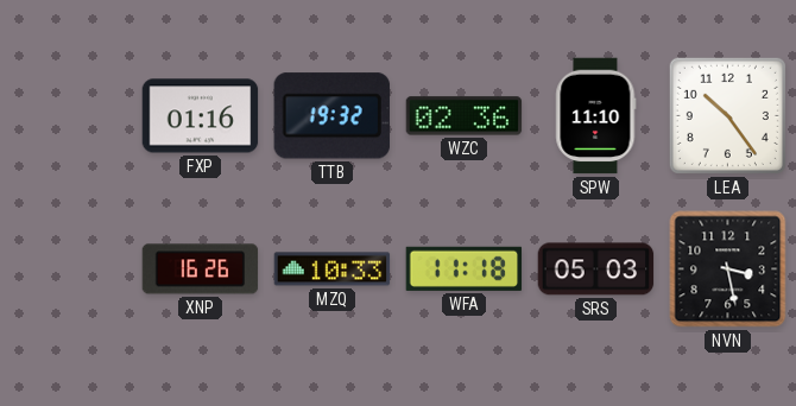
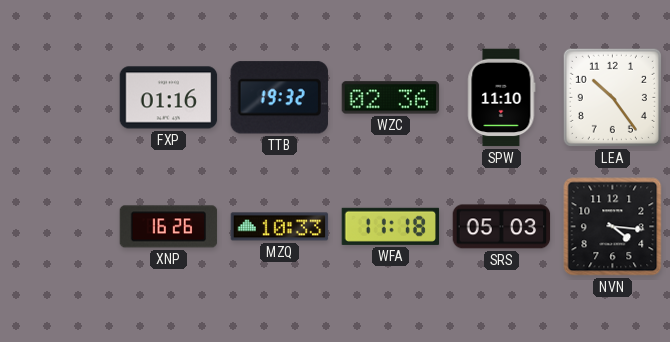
NVN: 3:28 -> 4:16
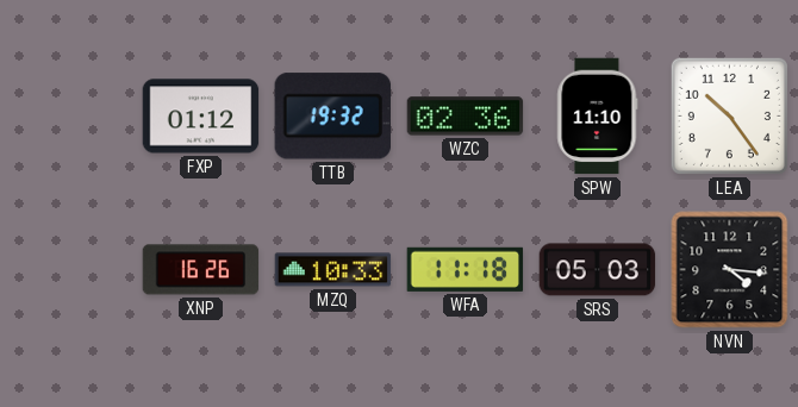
FXP: 01:16 -> 01:12
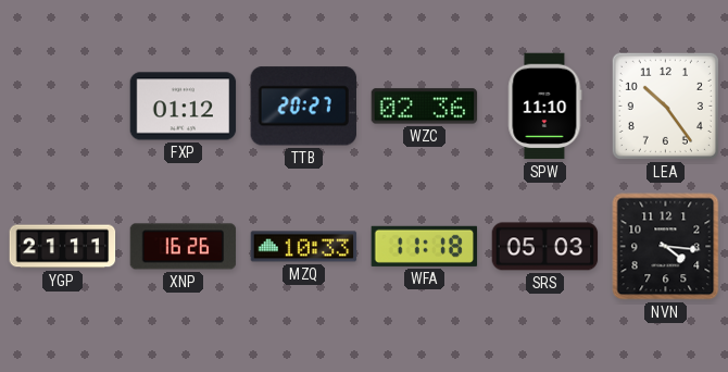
TTB: 19:32 -> 20:27
YGP: none -> 21:11
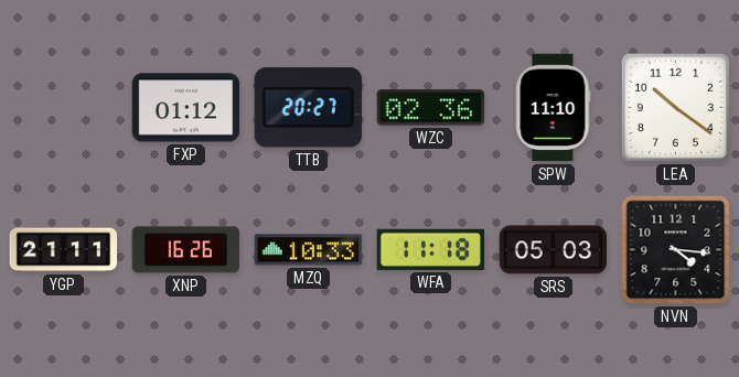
LEA: 10:24 -> 10:21
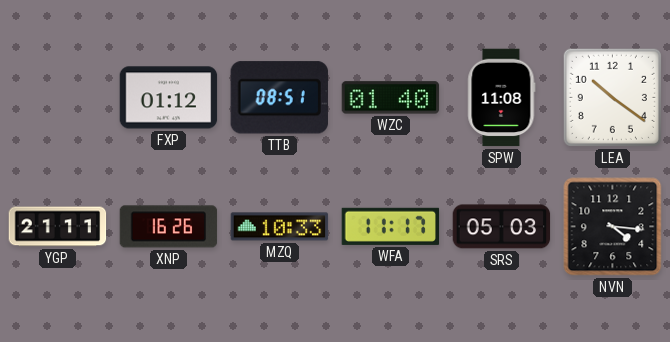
TTB: 20:27 -> 08:51
WZC: 02:36 -> 01:40
SPW: 11:10 -> 11:08
WFA: 11:18 -> 11:17
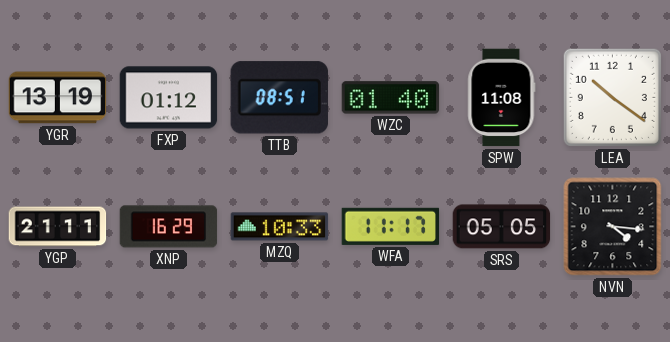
YGR: none -> 13:19
XNP: 16:26 -> 16:29
SRS: 05:03 -> 05:05
